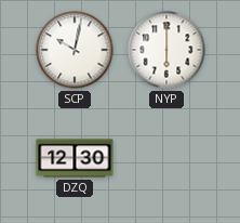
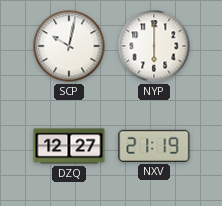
DZQ: 12:30 -> 12:27
NXV: none -> 21:19
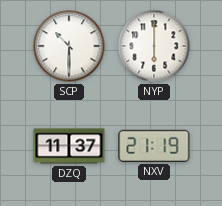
SCP: 10:02 -> 10:30
DZQ: 12:27 -> 11:37
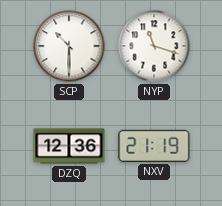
NYP: 6:00 -> 11:18
DZQ: 11:37 -> 12:36
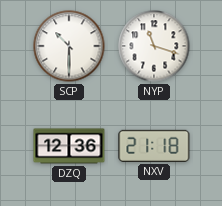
NXV: 21:19 -> 21:18
